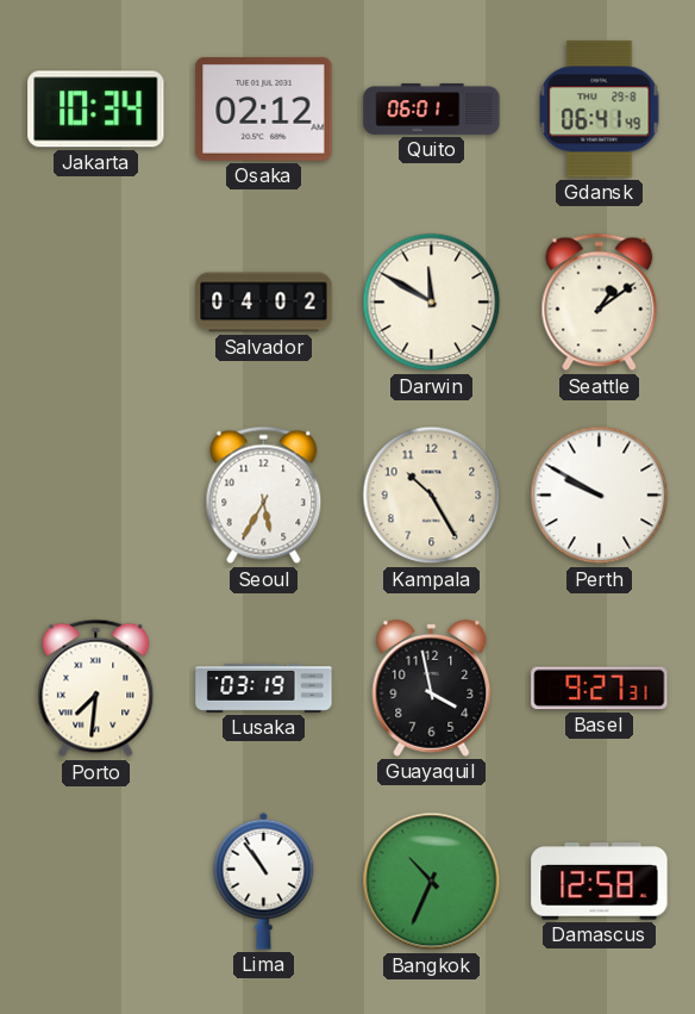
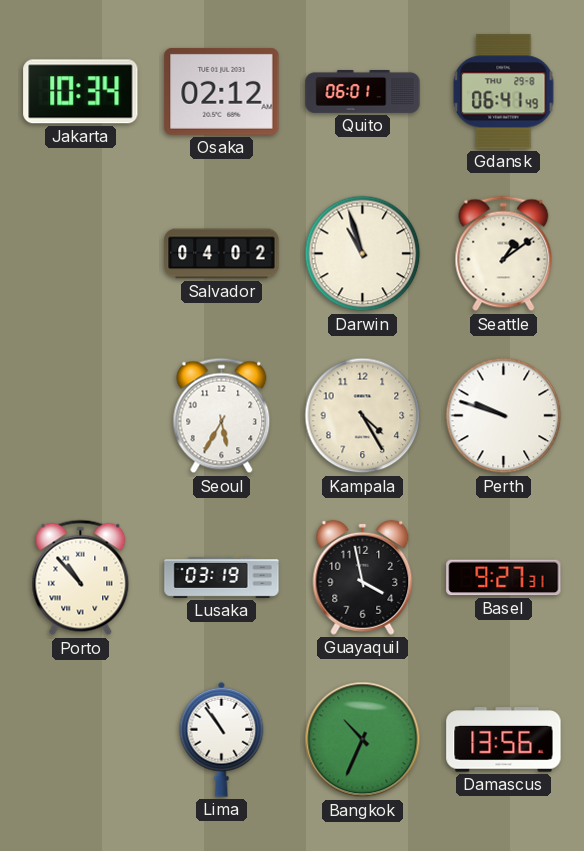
Darwin: 11:50 -> 10:57
Kampala: 10:25 -> 4:25
Perth: 9:50 -> 9:48
Porto: 7:31 -> 10:53
Damascus: 12:58 -> 13:56
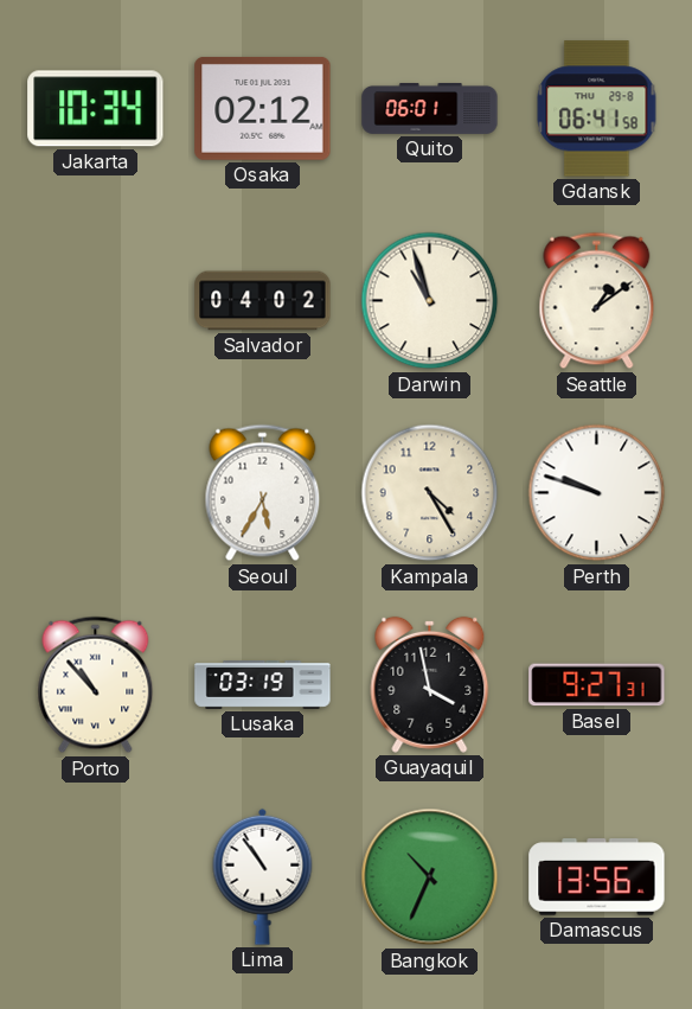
Gdansk: 06:41:49 -> 06:41:58
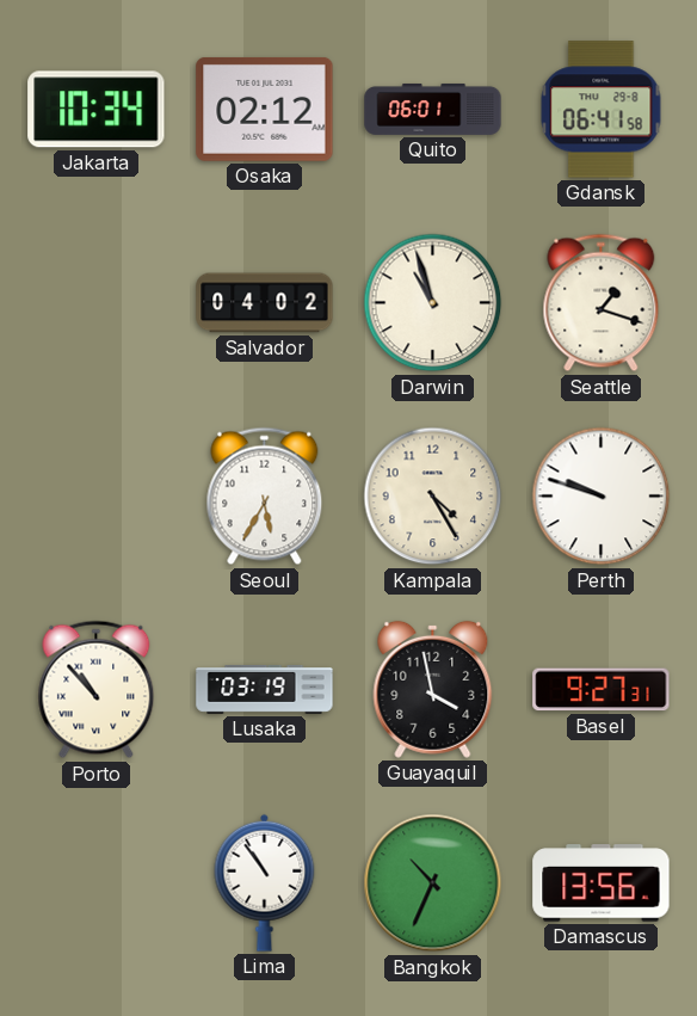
Seattle: 1:09 -> 1:18
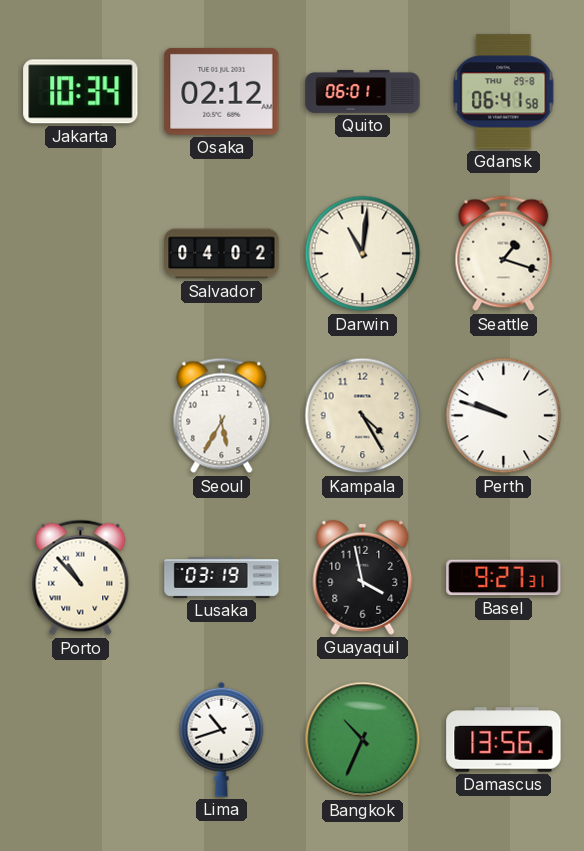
Darwin: 10:57 -> 11:01
Lima: 10:54 -> 10:42
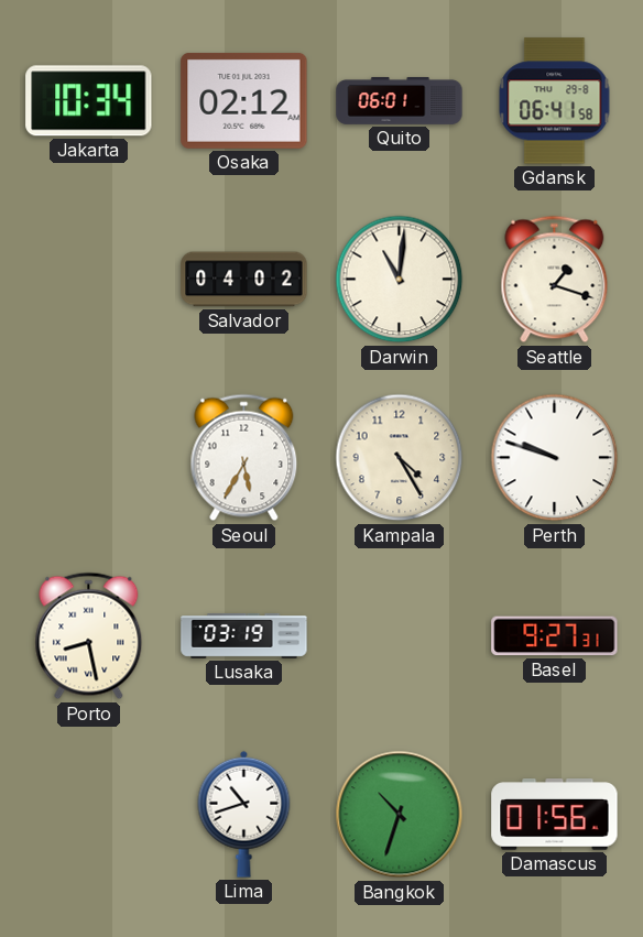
Porto: 10:53 -> 8:28
Guayaquil: 3:58 -> none
Bangkok: 10:34 -> 10:33
Damascus: 13:56 -> 01:56
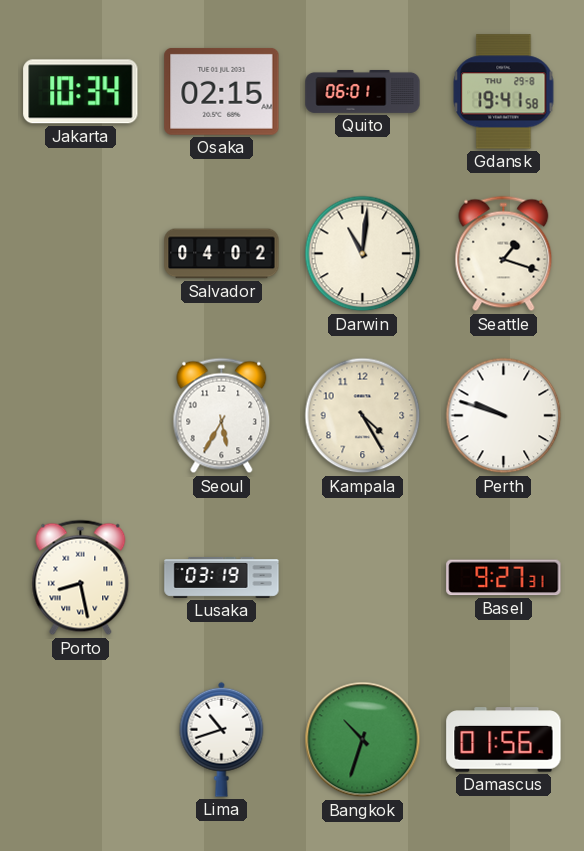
Osaka: 02:12 -> 02:15
Gdansk: 06:41 -> 19:41
